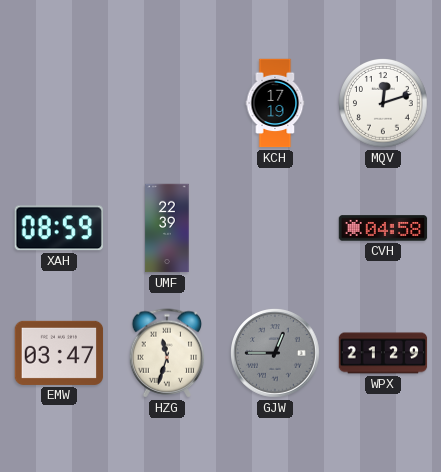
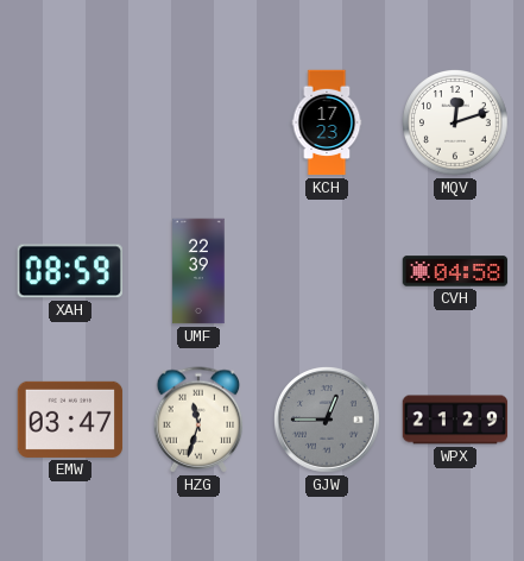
KCH: 17:19 -> 17:23
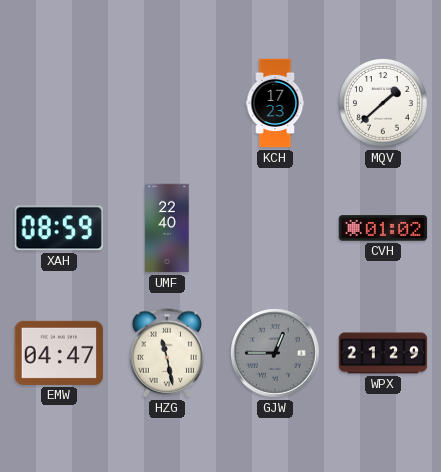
MQV: 12:12 -> 1:38
UMF: 22:39 -> 22:40
CVH: 04:58 -> 01:02
EMW: 03:47 -> 04:47
HZG: 11:33 -> 11:28
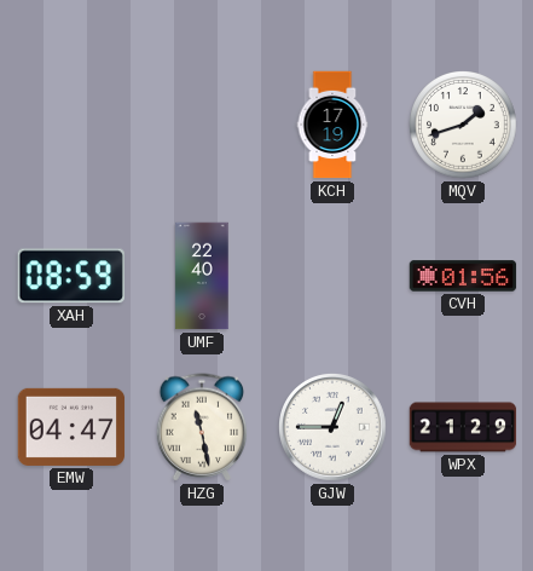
KCH: 17:23 -> 17:19
MQV: 1:38 -> 1:42
CVH: 01:02 -> 01:56
GJW dial: grey -> white
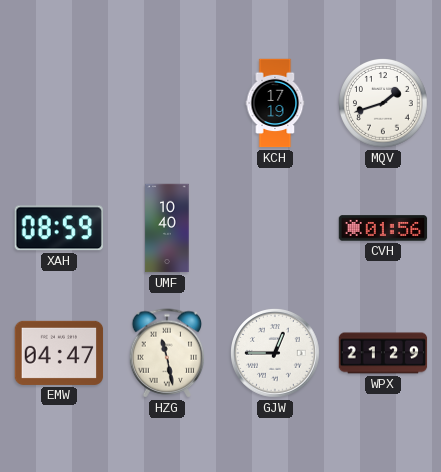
UMF: 22:40 -> 10:40
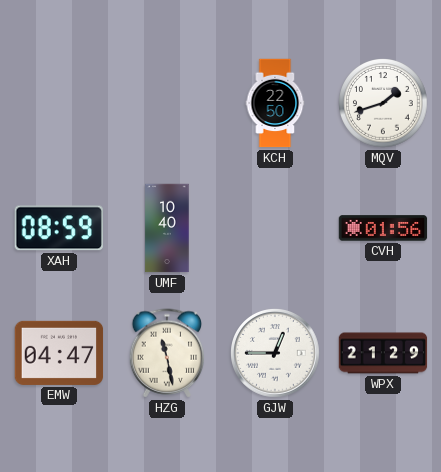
KCH: 17:19 -> 22:50
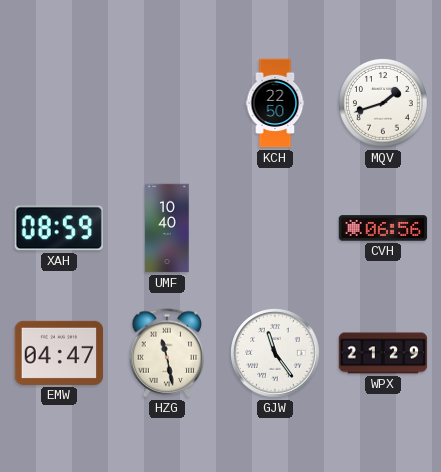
CVH: 01:56 -> 06:56
GJW: 12:45 -> 11:24
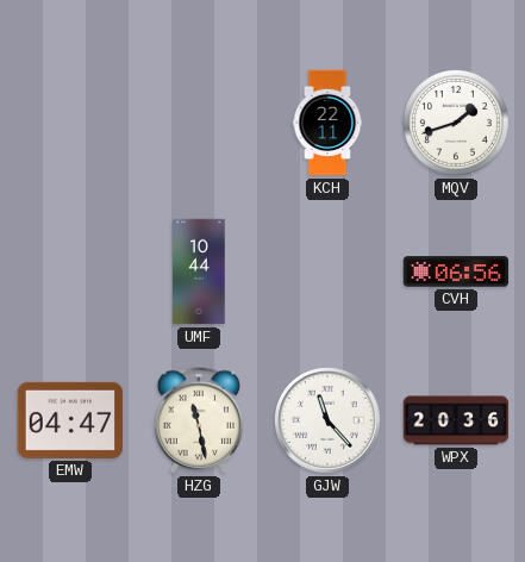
KCH: 22:50 -> 22:11
XAH: 08:59 -> none
UMF: 10:40 -> 10:44
GJW: 11:24 -> 11:23
WPX: 21:29 -> 20:36
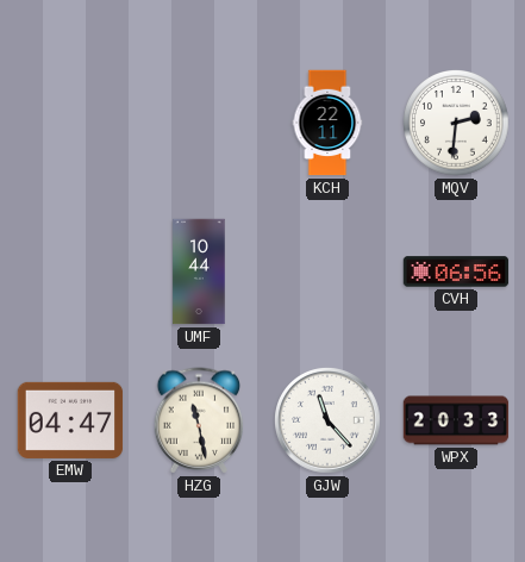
MQV: 1:42 -> 2:31
WPX: 20:36 -> 20:33
